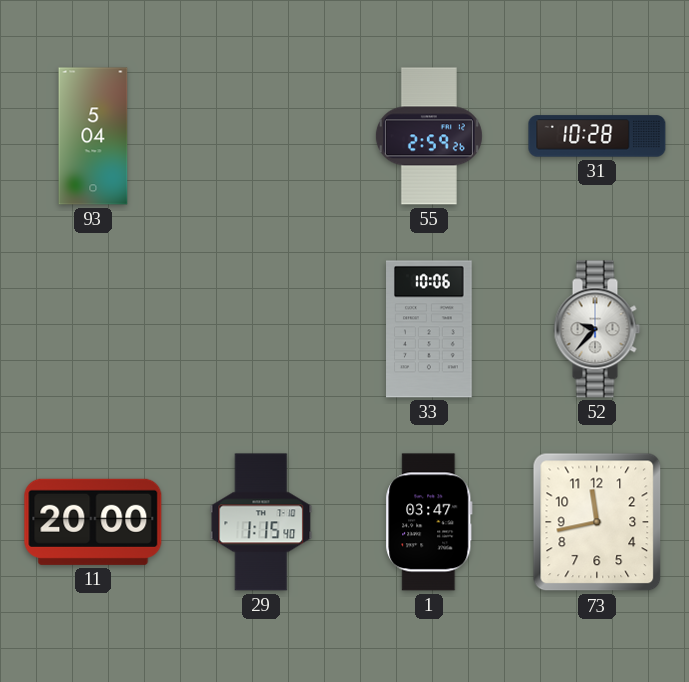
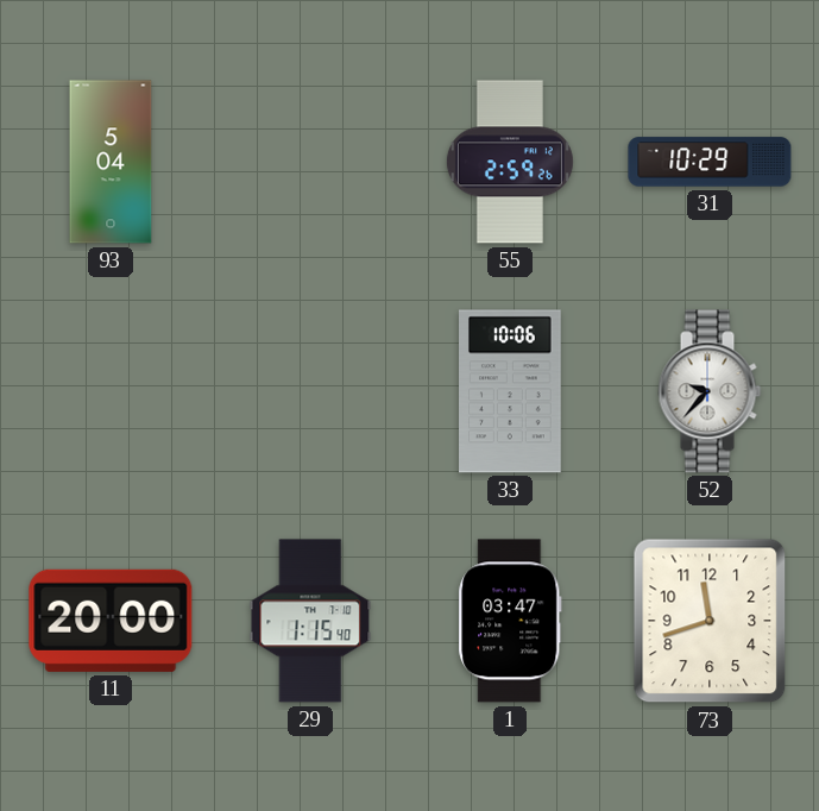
31: 10:28 -> 10:29
73: 11:43 -> 11:42
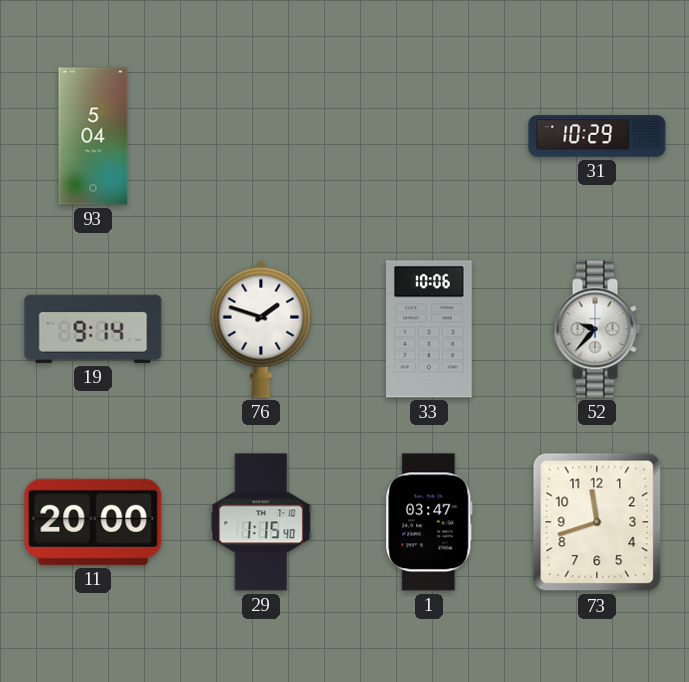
55: 2:59 -> none
19: none -> 9:14
76: none -> 1:48
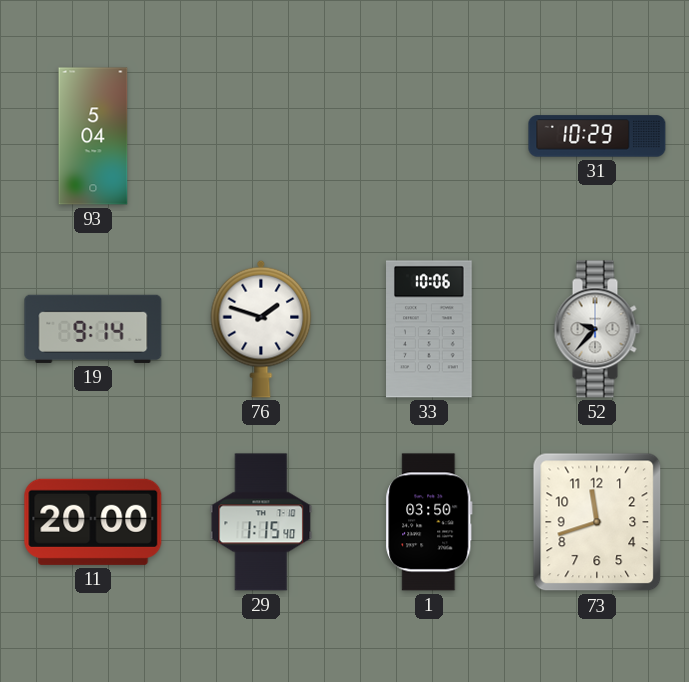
1: 03:47 -> 03:50
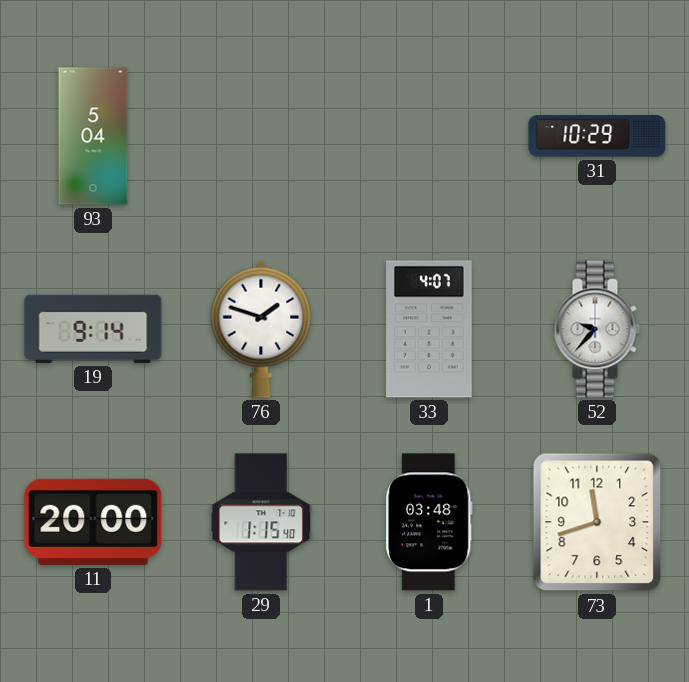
33: 10:06 -> 4:07
1: 03:50 -> 03:48
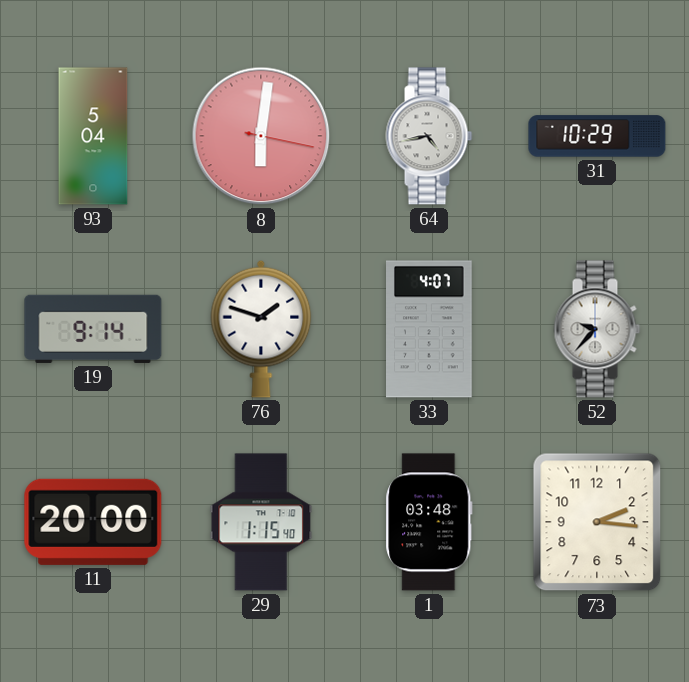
8: none -> 6:01
64: none -> 4:43
73: 11:42 -> 2:16
